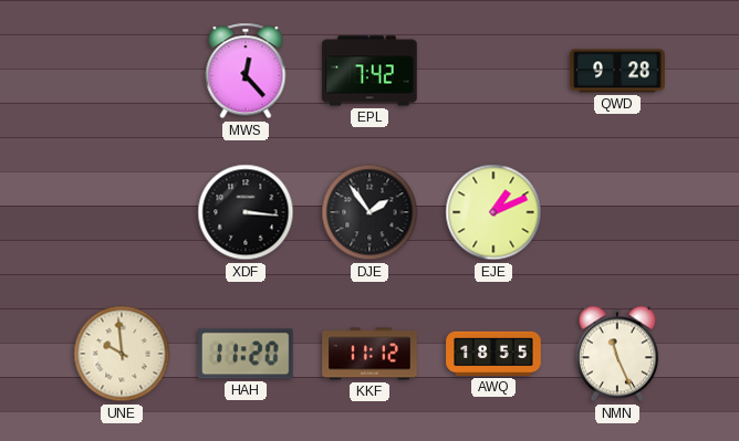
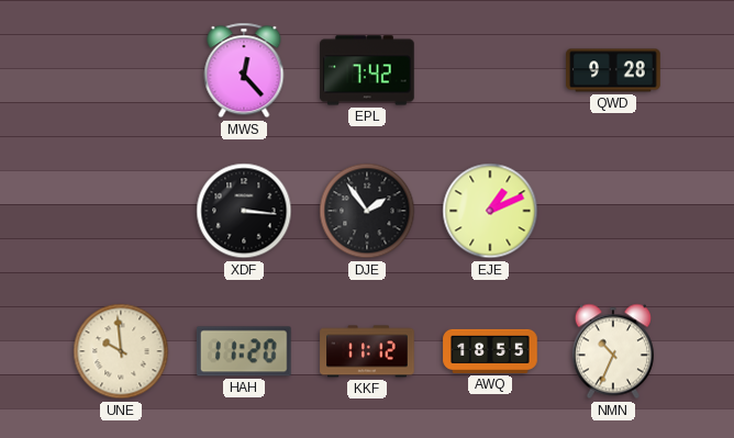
NMN: 11:26 -> 10:34
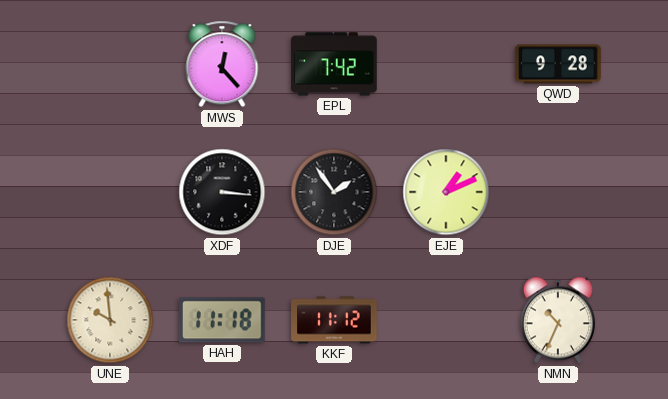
HAH: 11:20 -> 11:18
AWQ: 18:55 -> none
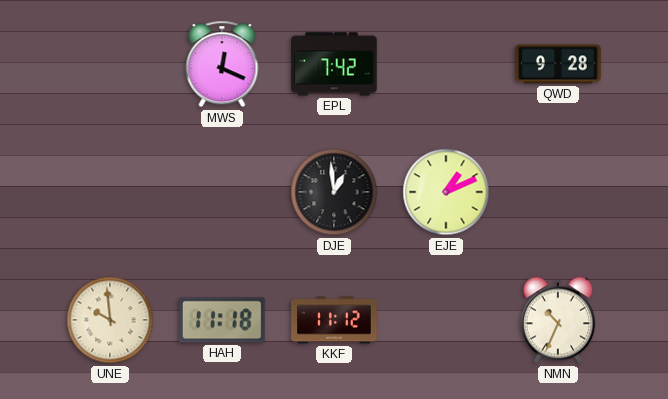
MWS: 12:23 -> 12:19
XDF: 3:16 -> none
DJE: 1:54 -> 12:59
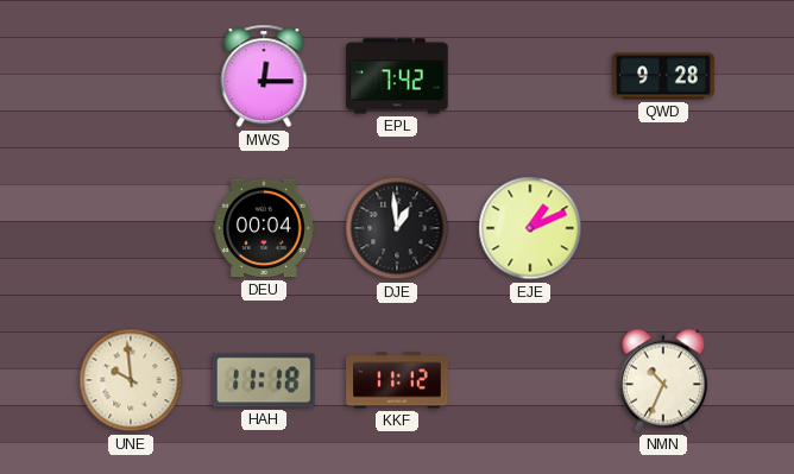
MWS: 12:19 -> 12:15
DEU: none -> 00:04
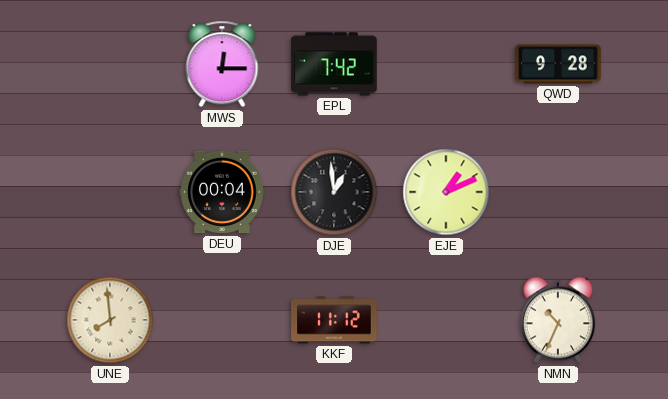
UNE: 9:59 -> 7:59
HAH: 11:18 -> none
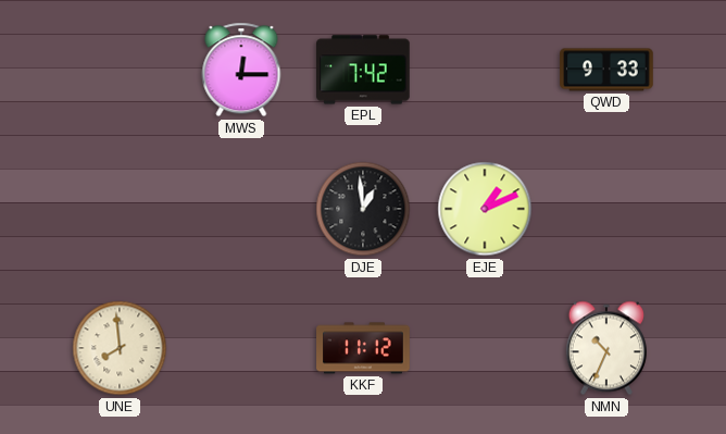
QWD: 9:28 -> 9:33
DEU: 00:04 -> none
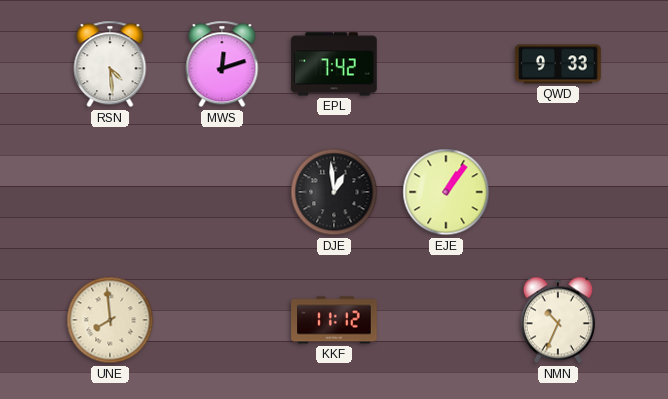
RSN: none -> 4:29
MWS: 12:15 -> 12:12
EJE: 1:11 -> 1:06
